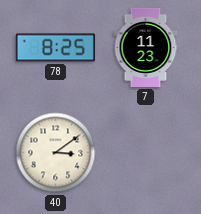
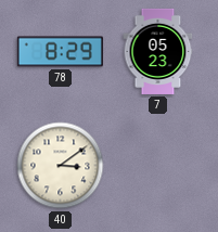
78: 8:25 -> 8:29
7: 11:23 -> 05:23
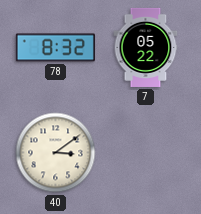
78: 8:29 -> 8:32
7: 05:23 -> 05:22
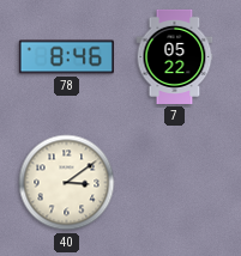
78: 8:32 -> 8:46
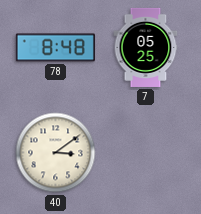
78: 8:46 -> 8:48
7: 05:22 -> 05:25
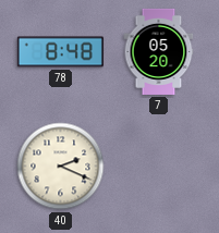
7: 05:25 -> 05:20
40: 3:09 -> 2:19
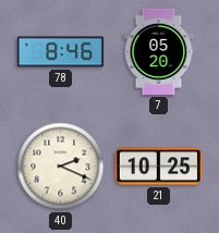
78: 8:48 -> 8:46
21: none -> 10:25
